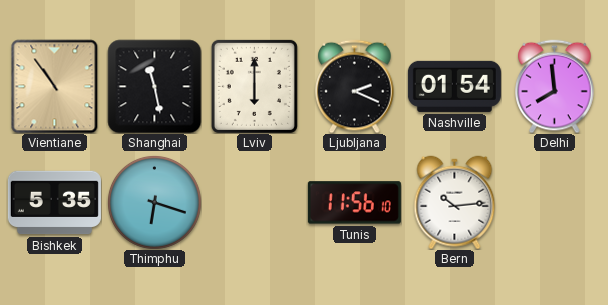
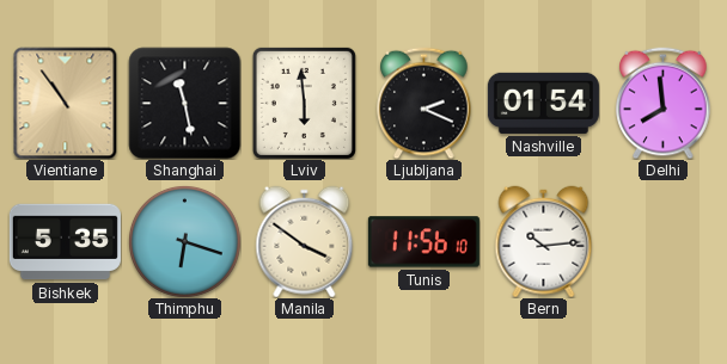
Lviv: 6:00 -> 5:59
Manila: none -> 3:51
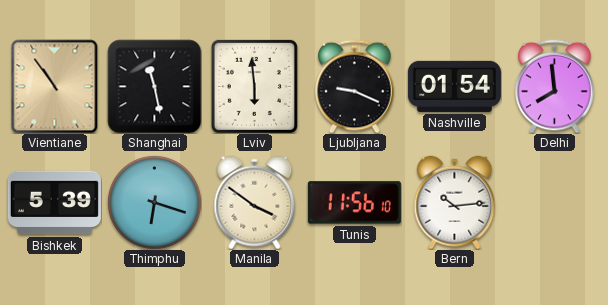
Ljubljana: 2:19 -> 9:19
Bishkek: 5:35 -> 5:39
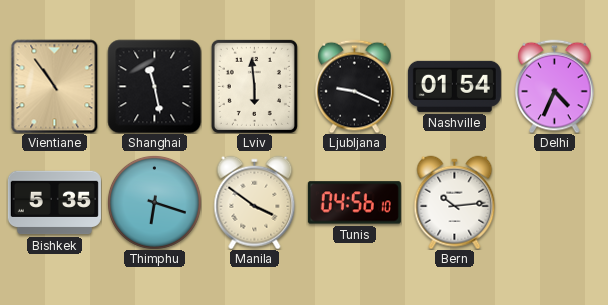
Delhi: 7:59 -> 4:34
Bishkek: 5:39 -> 5:35
Tunis: 11:56 -> 04:56
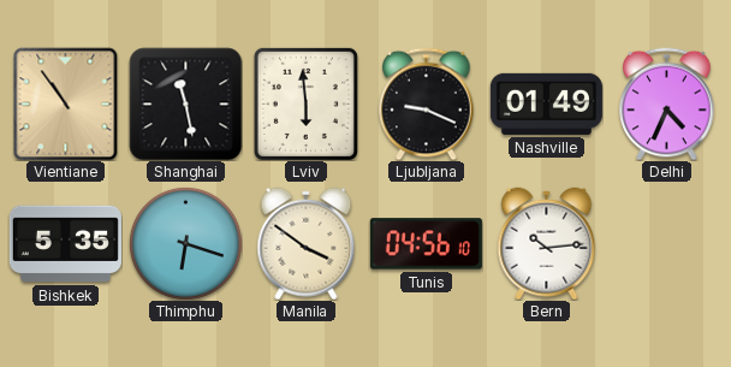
Nashville: 01:54 -> 01:49
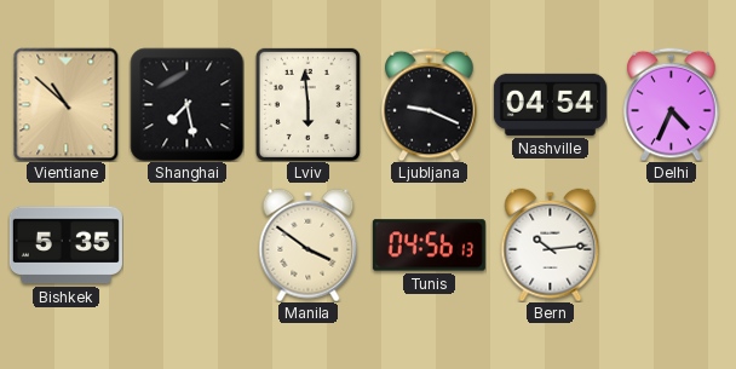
Vientiane: 10:54 -> 10:52
Shanghai: 11:28 -> 7:28
Nashville: 01:49 -> 04:54
Thimphu: 6:18 -> none
Tunis: 04:56:10 -> 04:56:13
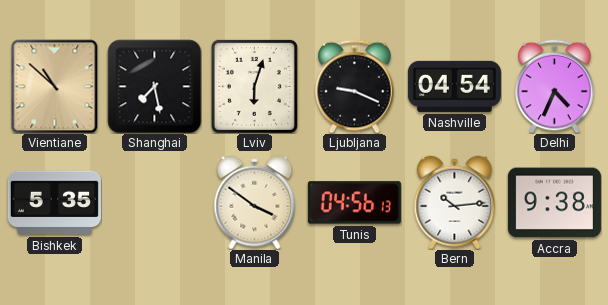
Lviv: 5:59 -> 6:03
Accra: none -> 9:38
